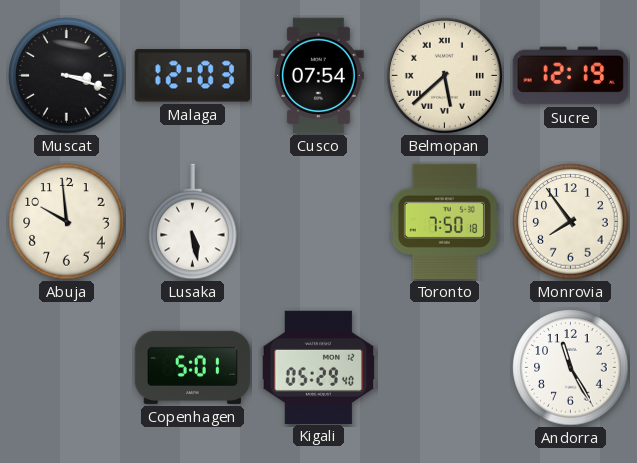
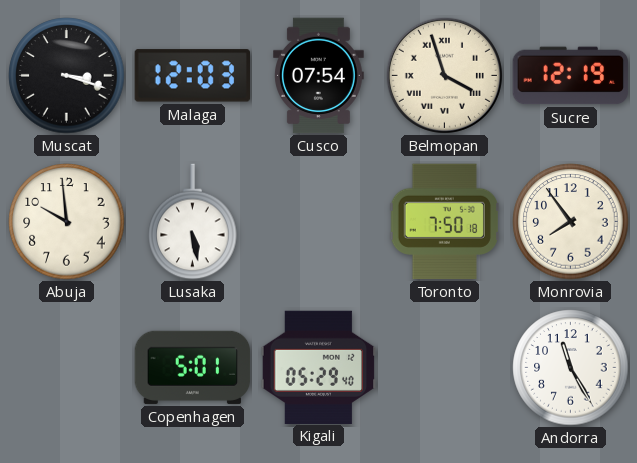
Belmopan: 5:38 -> 3:57
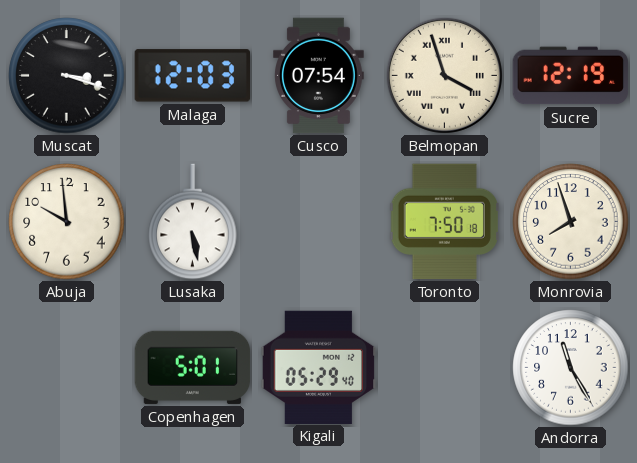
Monrovia: 7:54 -> 7:57
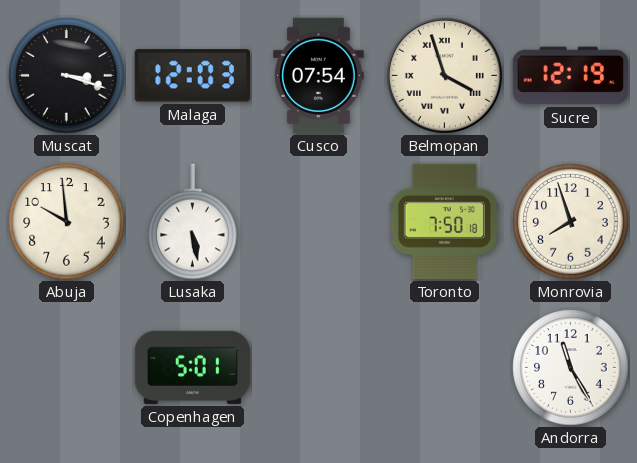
Kigali: 05:29 -> none
